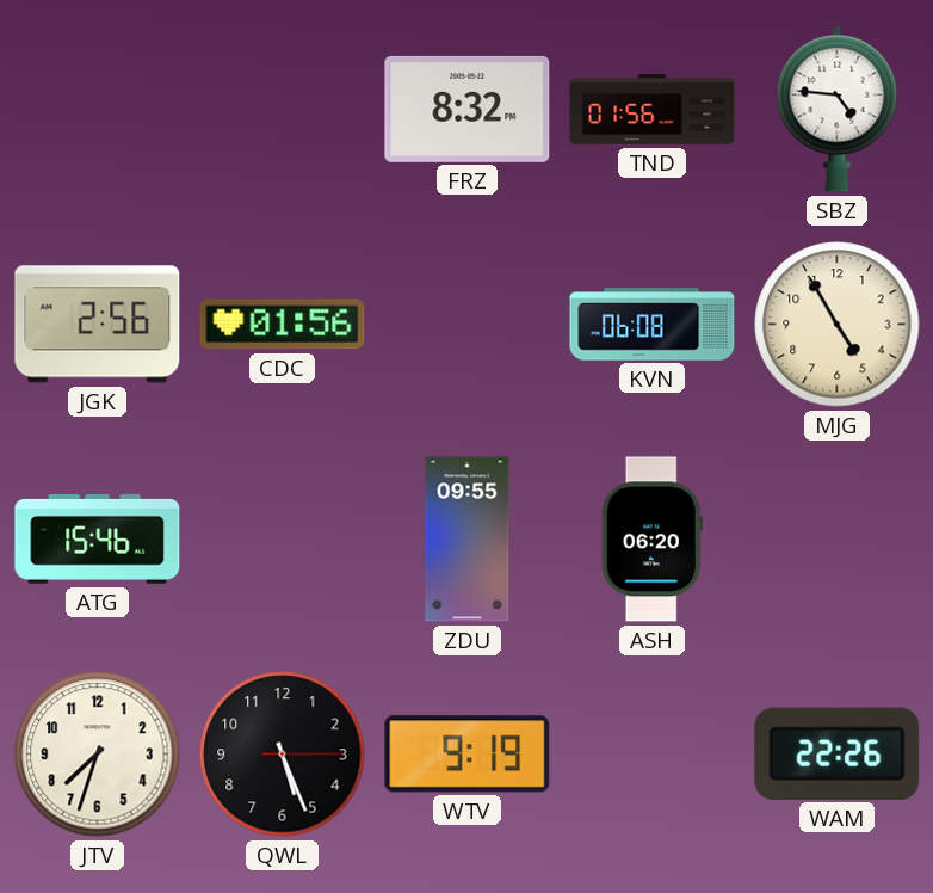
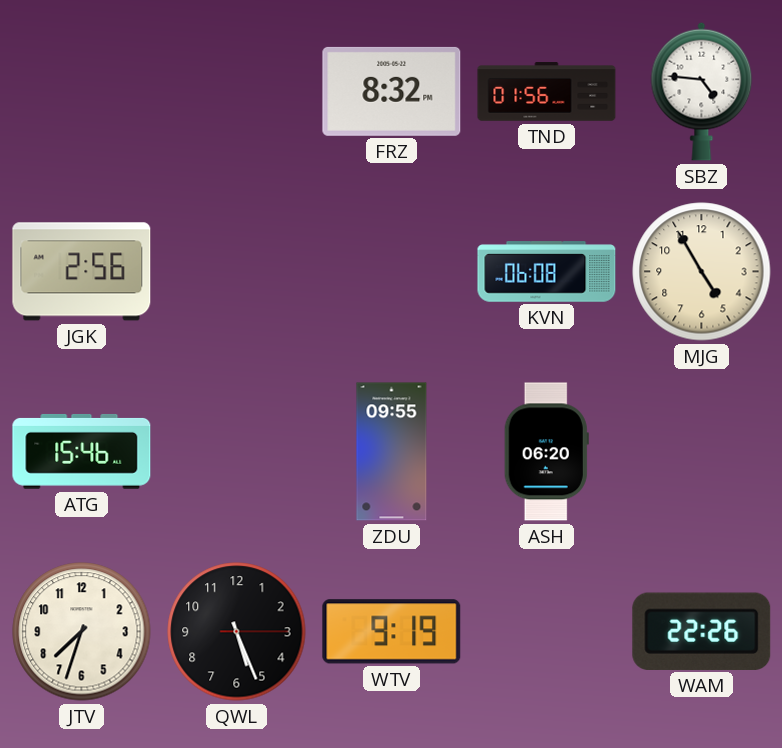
CDC: 01:56 -> none
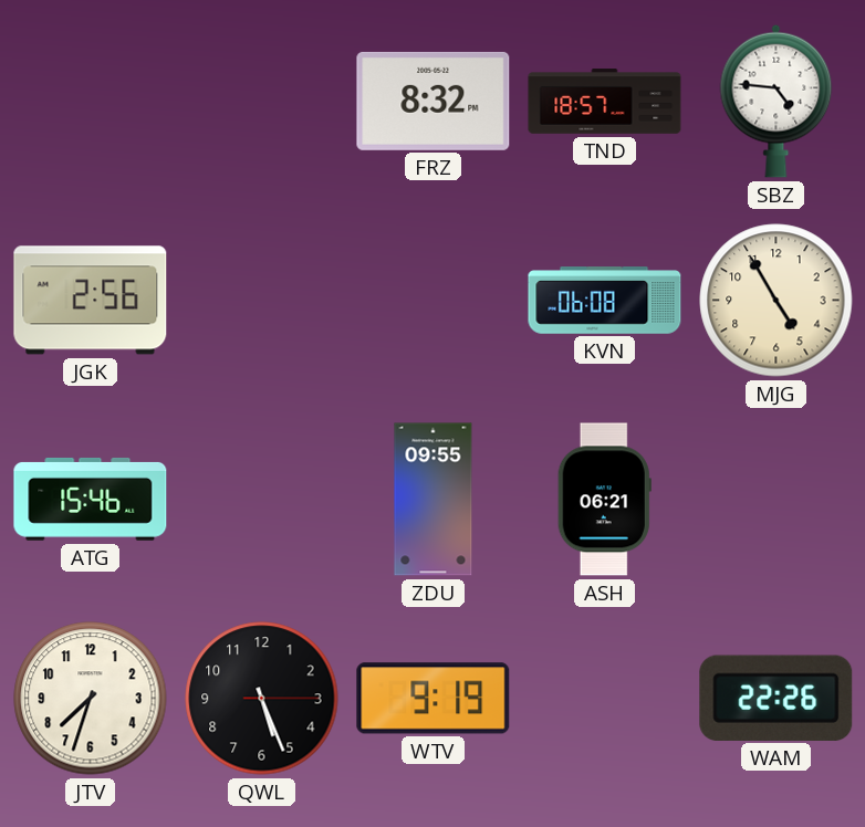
TND: 01:56 -> 18:57
ASH: 06:20 -> 06:21
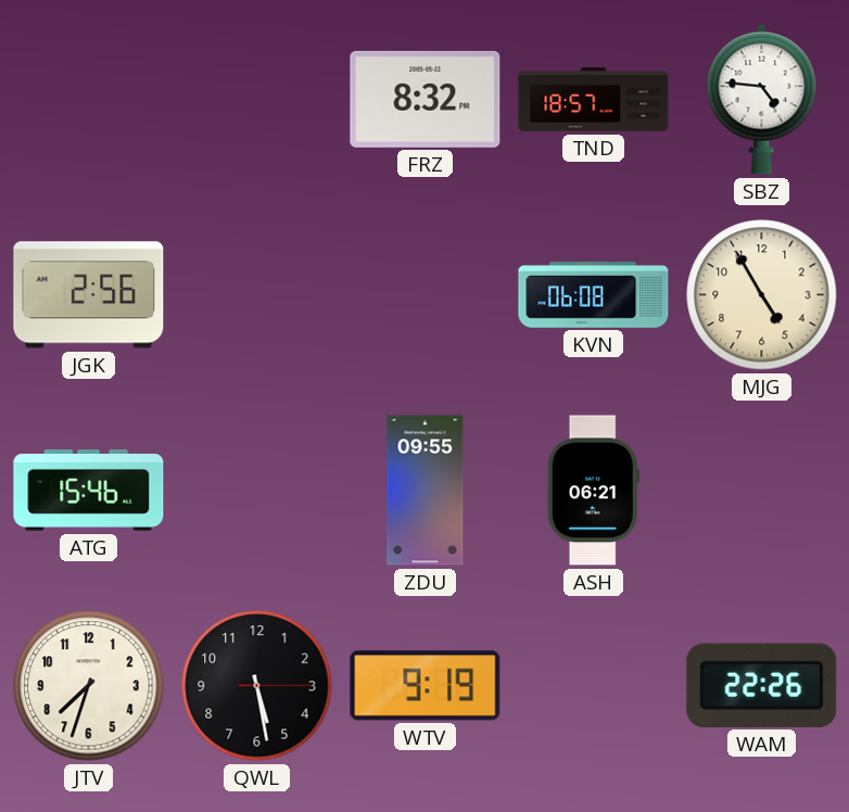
QWL: 5:26 -> 5:28
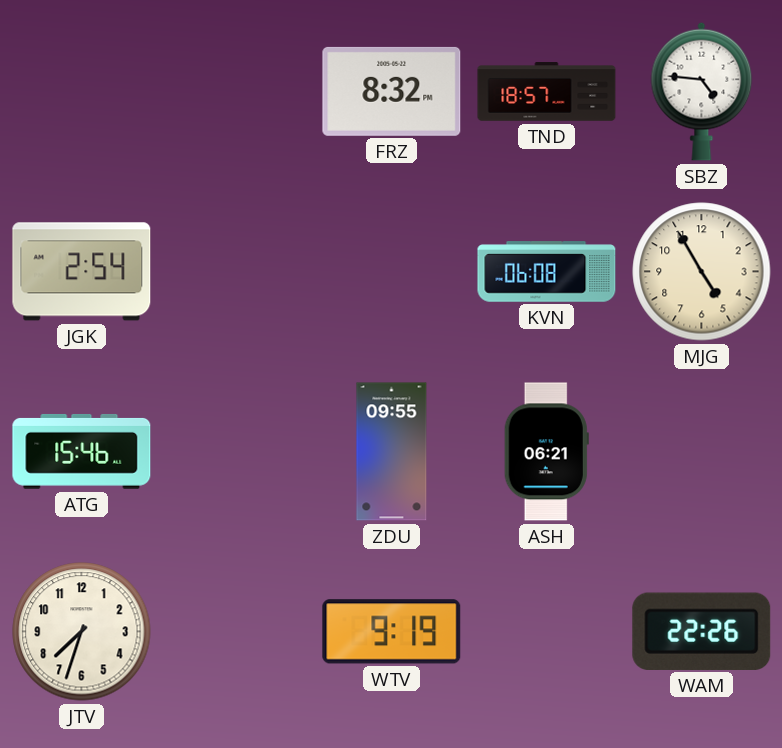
JGK: 2:56 -> 2:54
QWL: 5:28 -> none
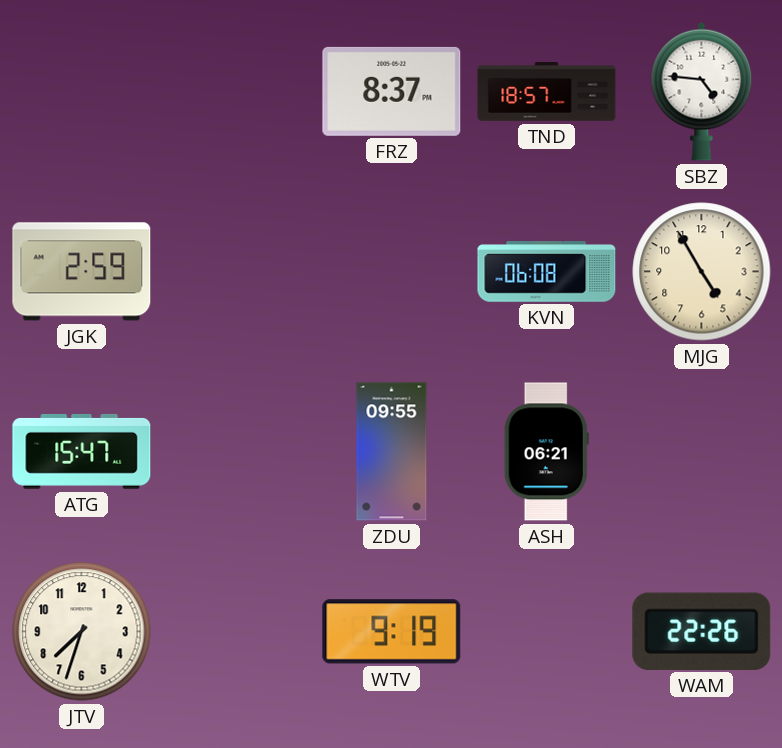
FRZ: 8:32 -> 8:37
JGK: 2:54 -> 2:59
ATG: 15:46 -> 15:47
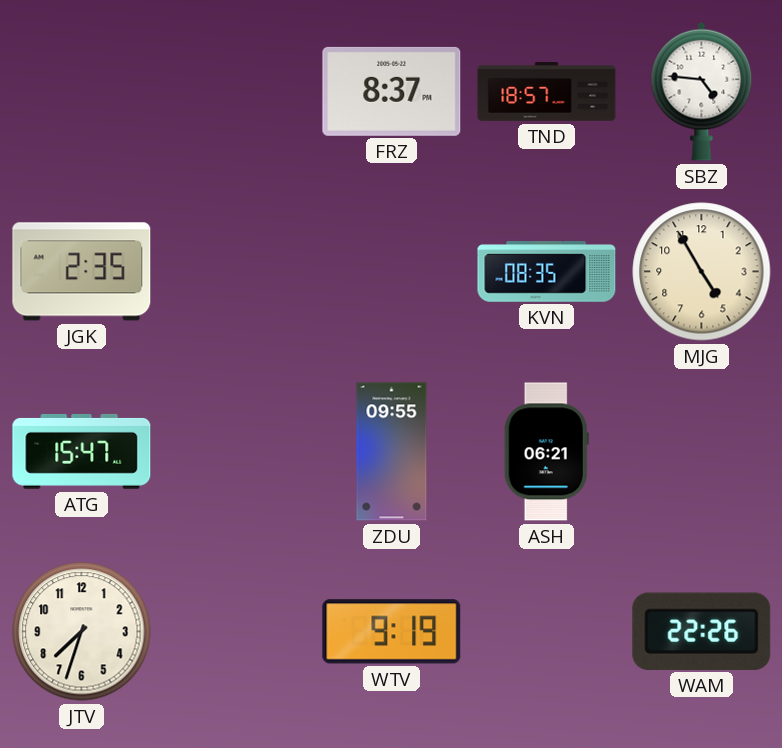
JGK: 2:59 -> 2:35
KVN: 06:08 -> 08:35
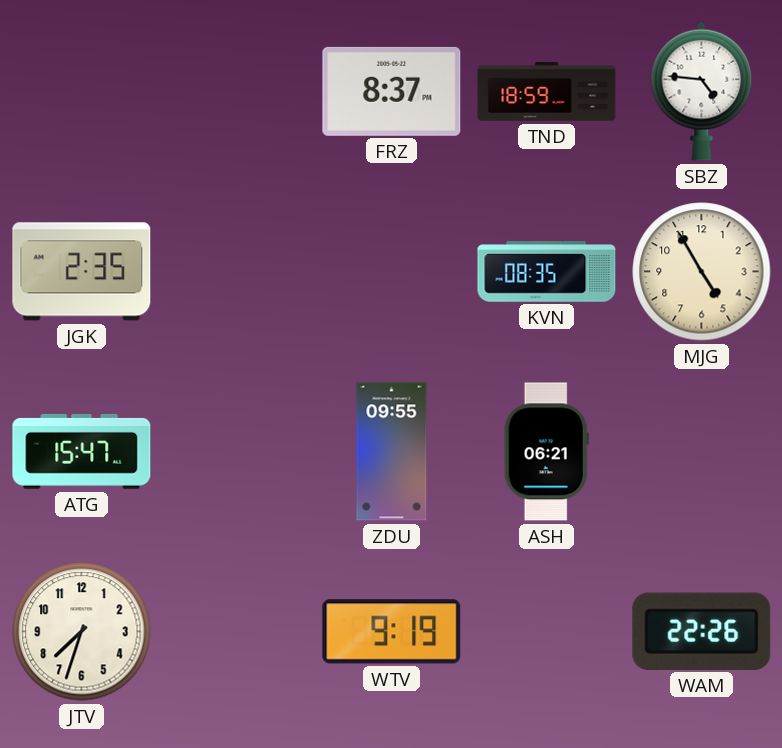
TND: 18:57 -> 18:59
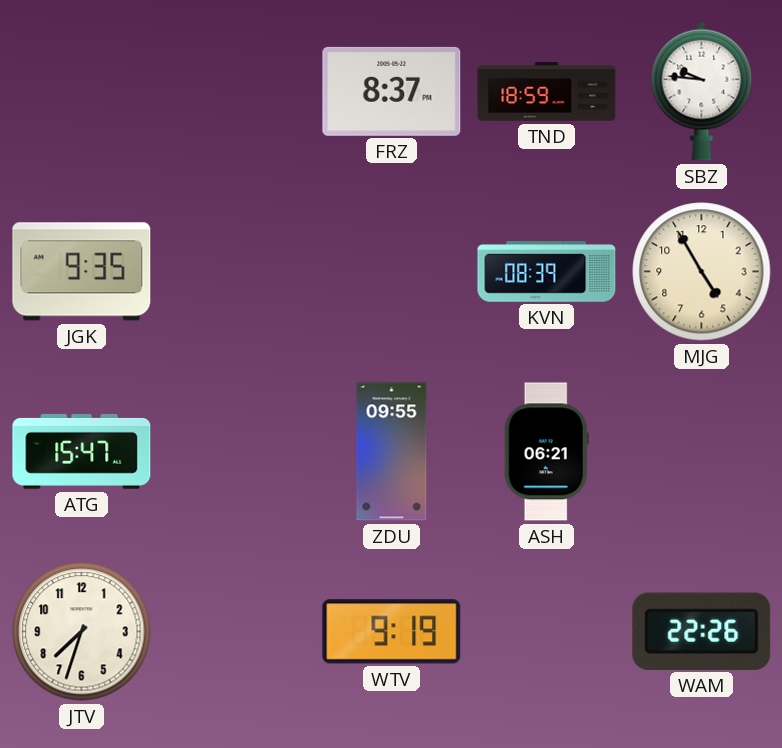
SBZ: 4:46 -> 9:46
JGK: 2:35 -> 9:35
KVN: 08:35 -> 08:39
